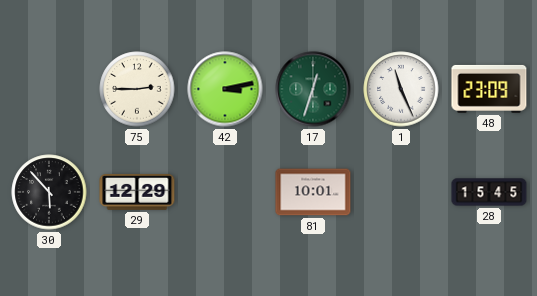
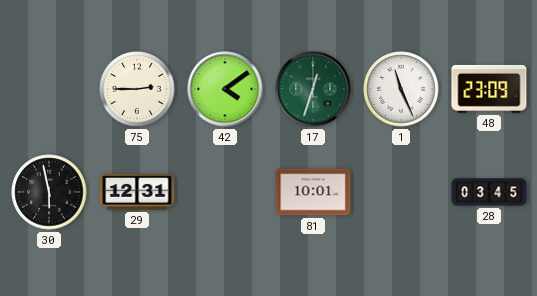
42: 3:13 -> 4:09
30: 5:53 -> 5:58
29: 12:29 -> 12:31
28: 15:45 -> 03:45
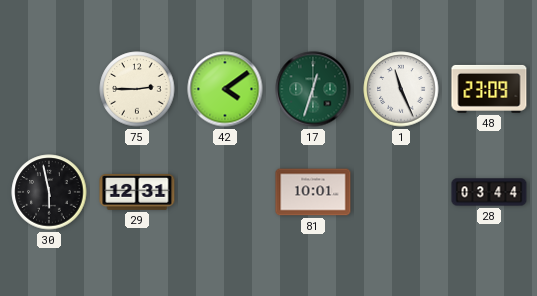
28: 03:45 -> 03:44
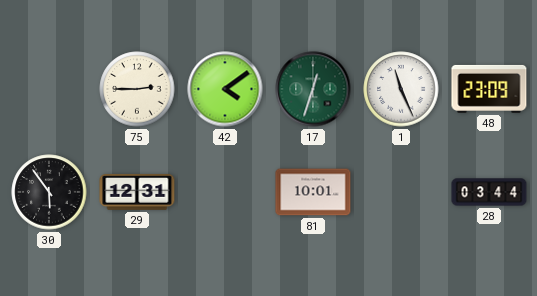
30: 5:58 -> 5:54
